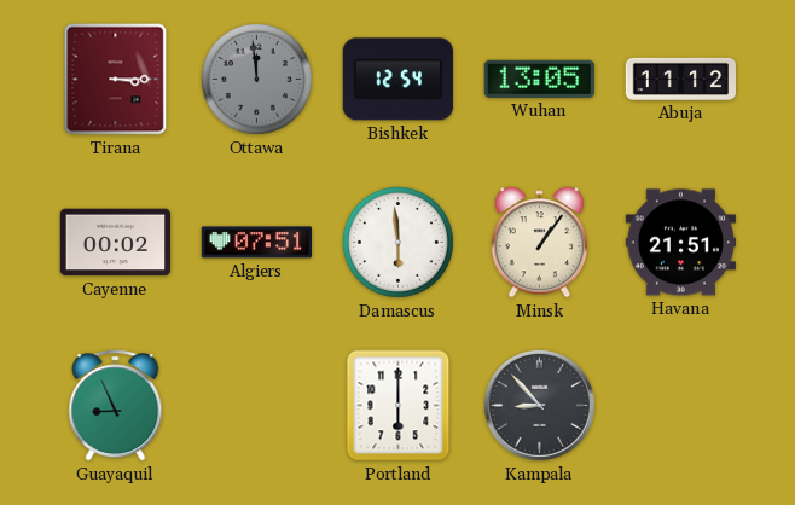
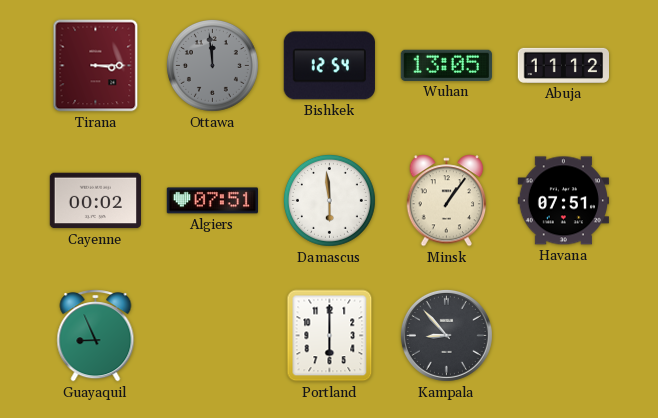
Havana: 21:51 -> 07:51
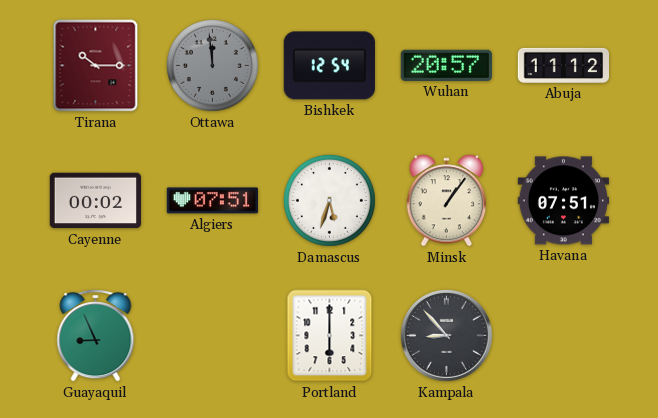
Tirana: 3:15 -> 10:15
Wuhan: 13:05 -> 20:57
Damascus: 5:59 -> 5:33
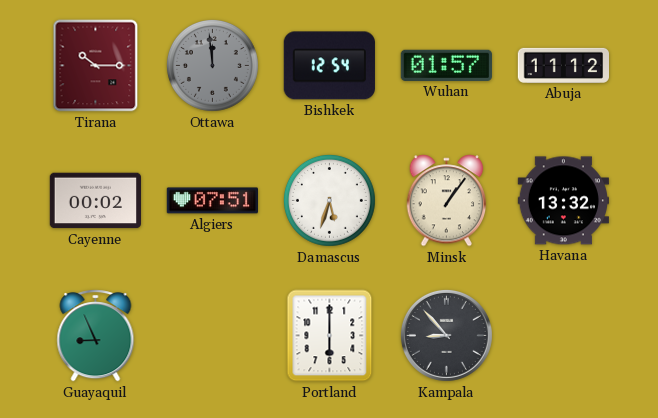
Wuhan: 20:57 -> 01:57
Havana: 07:51 -> 13:32
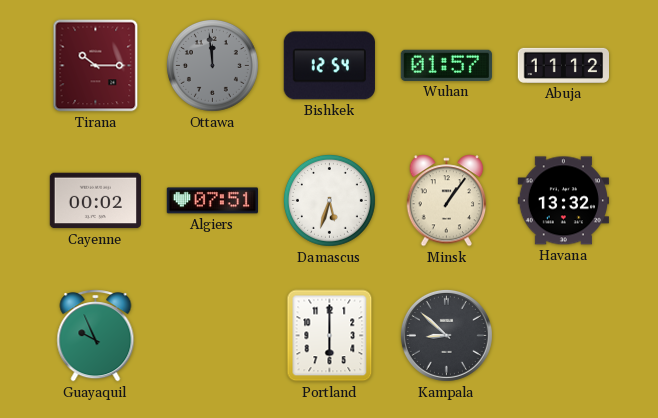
Guayaquil: 8:56 -> 9:56
Kampala: 8:53 -> 8:52
